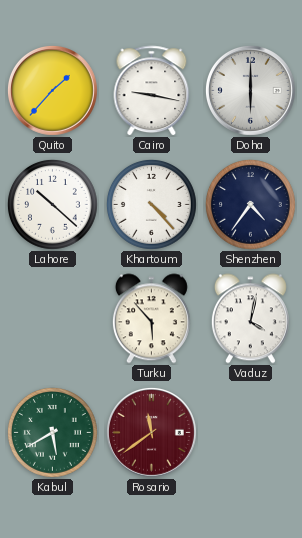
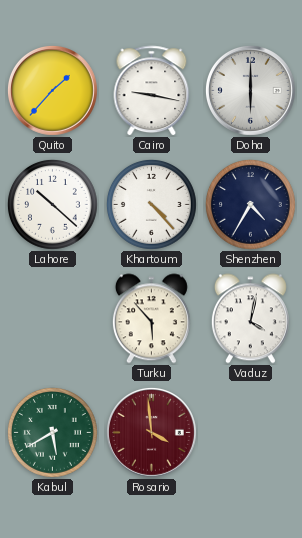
Shenzhen: 4:36 -> 4:35
Rosario: 11:39 -> 3:59
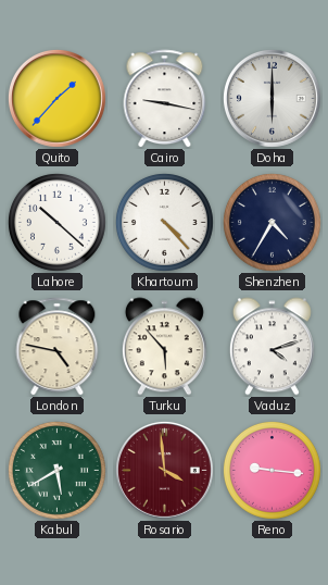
London: none -> 4:47
Vaduz: 4:02 -> 4:12
Reno: none -> 9:16
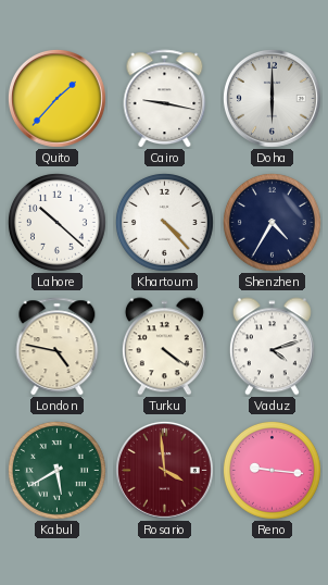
Turku: 5:53 -> 4:21
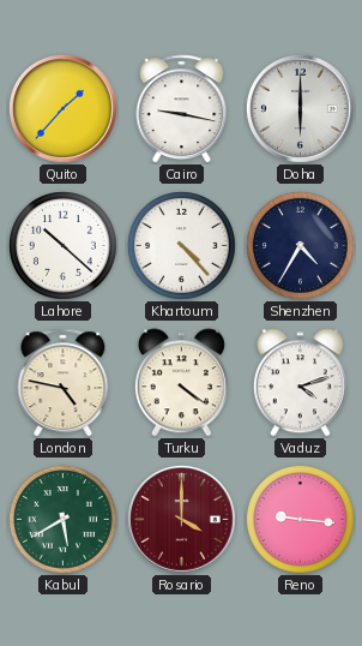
Rosario: 3:59 -> 4:00
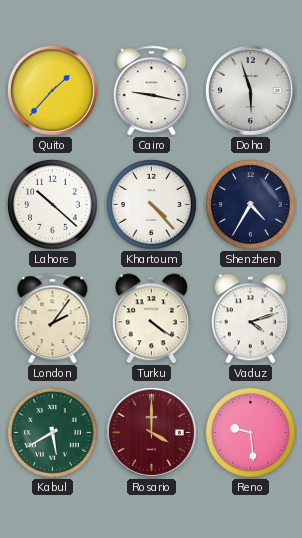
Doha: 6:00 -> 5:57
London: 4:47 -> 2:06
Reno: 9:16 -> 9:29
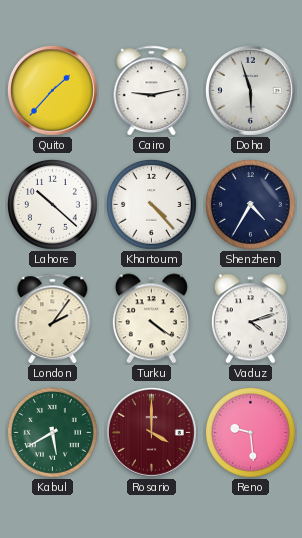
Cairo: 9:17 -> 9:13
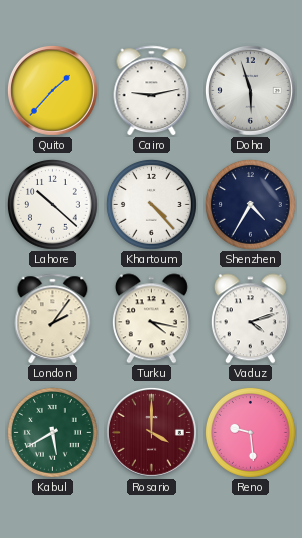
Turku: 4:21 -> 4:17
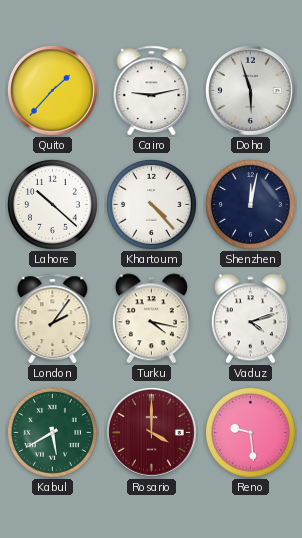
Shenzhen: 4:35 -> 12:02
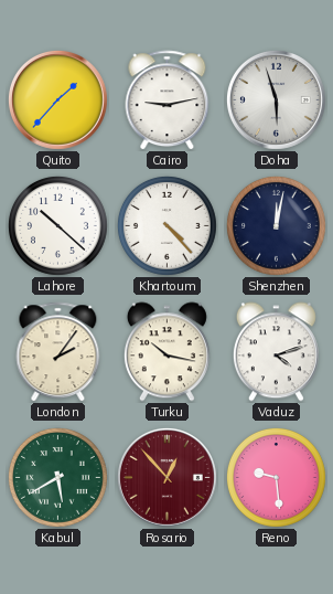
Turku: 4:17 -> 10:17
Rosario: 4:00 -> 12:53
